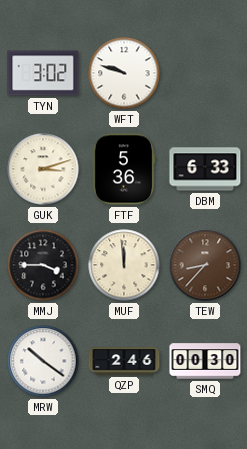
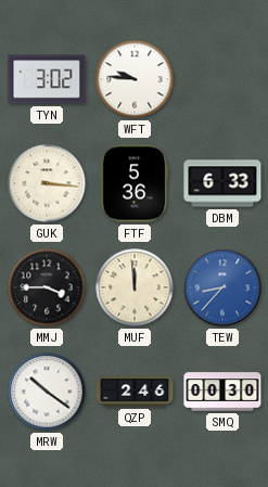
WFT: 9:48 -> 9:46
GUK: 3:12 -> 3:16
TEW dial: brown -> blue
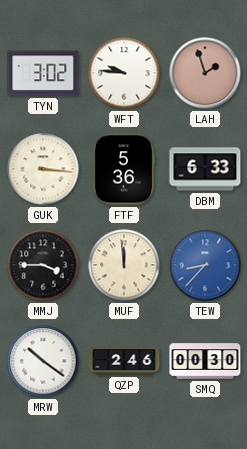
LAH: none -> 1:57
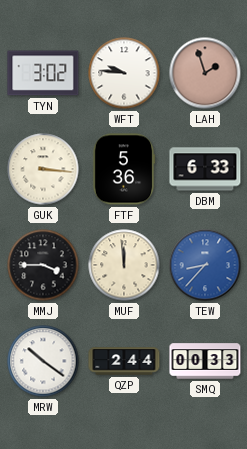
QZP: 2:46 -> 2:44
SMQ: 00:30 -> 00:33
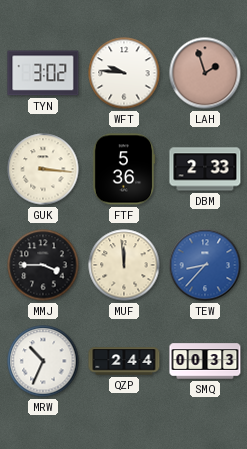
DBM: 6:33 -> 2:33
MRW: 10:21 -> 10:34
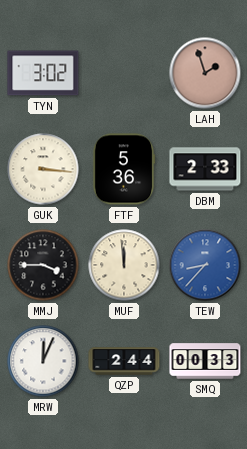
WFT: 9:46 -> none
MRW: 10:34 -> 12:04
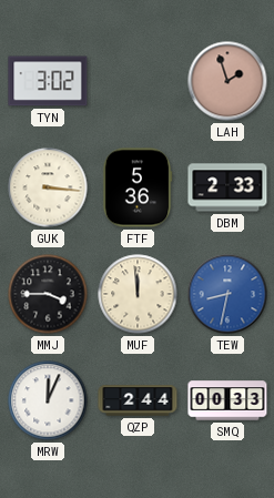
TEW: 8:37 -> 8:32
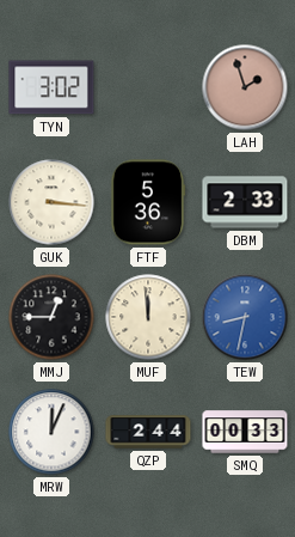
MMJ: 3:45 -> 12:45
